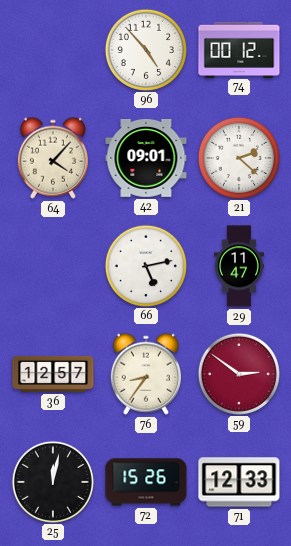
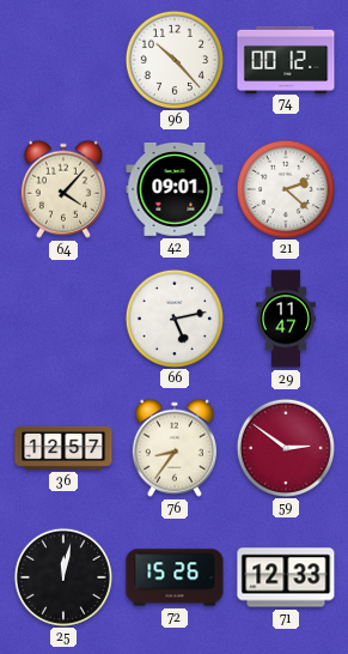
96: 4:53 -> 10:23
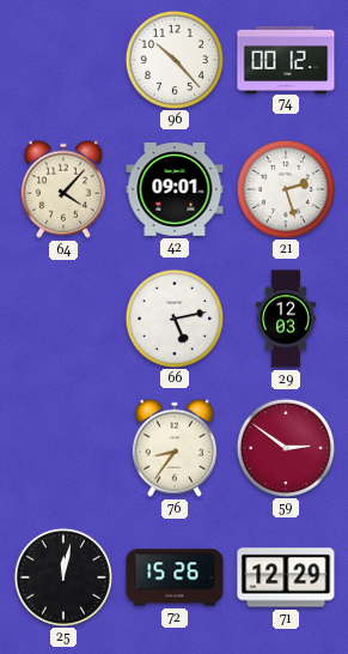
21: 2:22 -> 2:27
29: 11:47 -> 12:03
36: 12:57 -> none
71: 12:33 -> 12:29
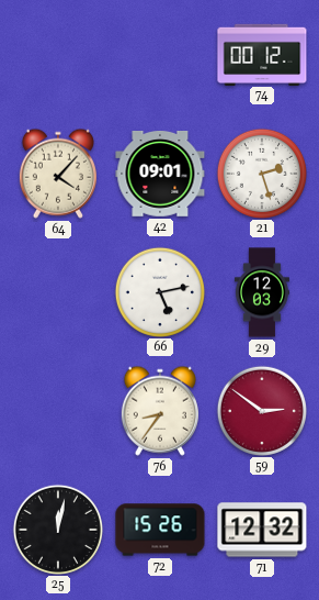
96: 10:23 -> none
71: 12:29 -> 12:32
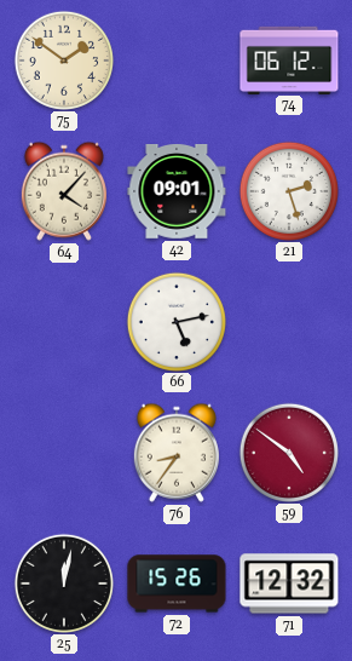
75: none -> 1:51
74: 00:12 -> 06:12
29: 12:03 -> none
59: 2:51 -> 4:51
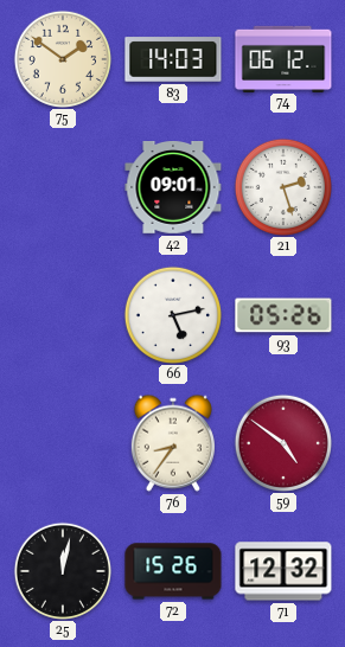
83: none -> 14:03
64: 4:07 -> none
93: none -> 05:26
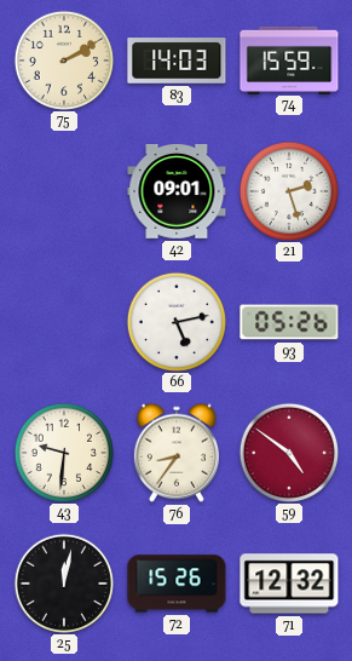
75: 1:51 -> 2:10
74: 06:12 -> 15:59
43: none -> 9:31
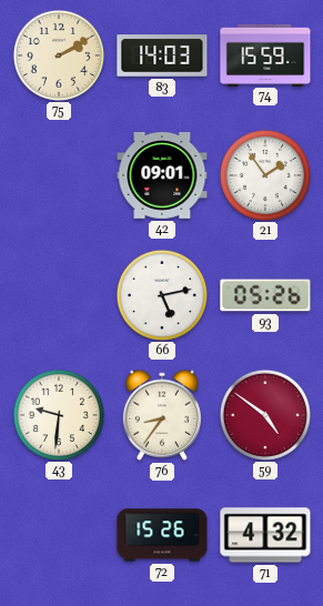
21: 2:27 -> 1:54
25: 12:02 -> none
71: 12:32 -> 4:32
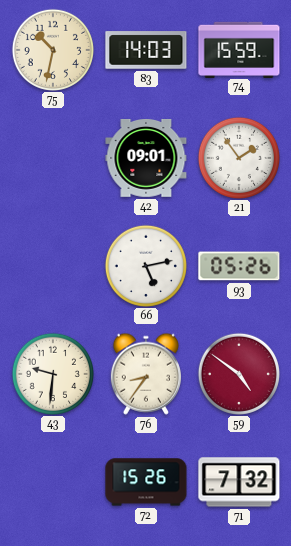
75: 2:10 -> 10:32
71: 4:32 -> 7:32
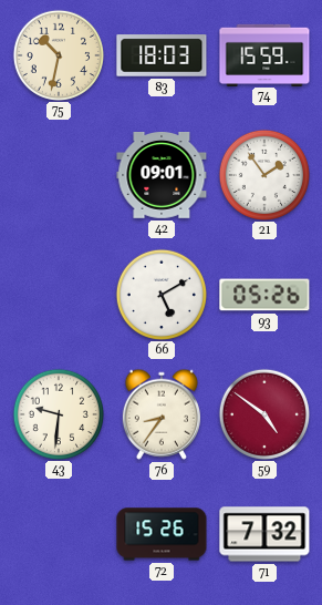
83: 14:03 -> 18:03
66: 5:13 -> 5:10
